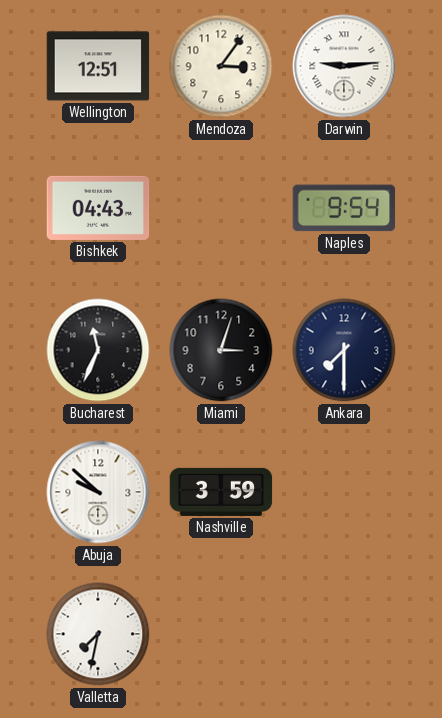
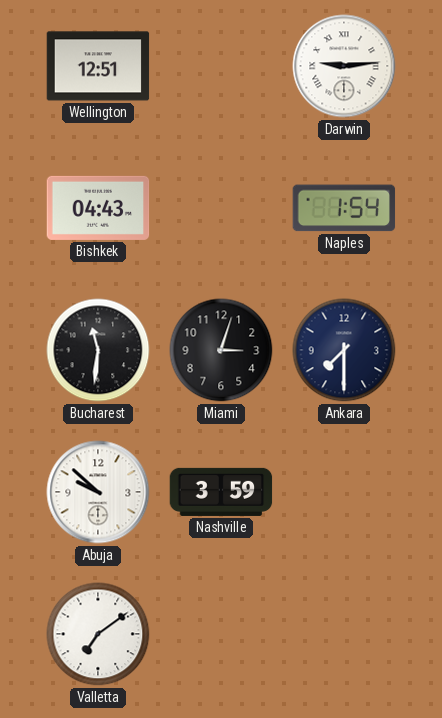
Mendoza: 3:06 -> none
Naples: 9:54 -> 1:54
Bucharest: 11:34 -> 11:31
Valletta: 7:32 -> 7:09
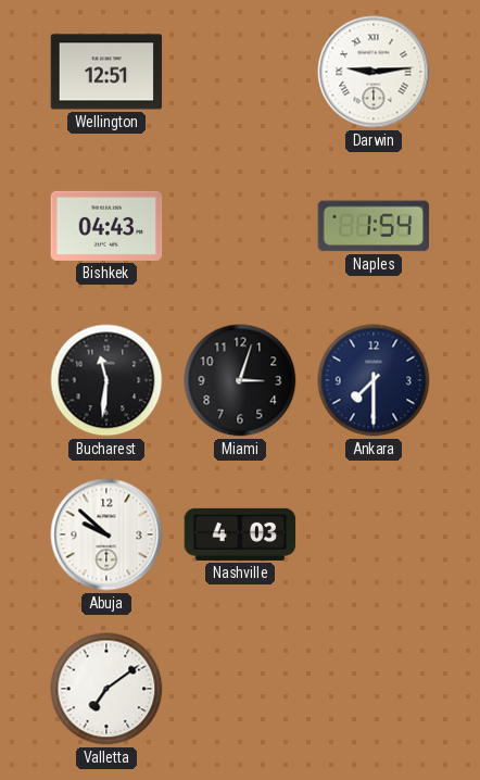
Nashville: 3:59 -> 4:03
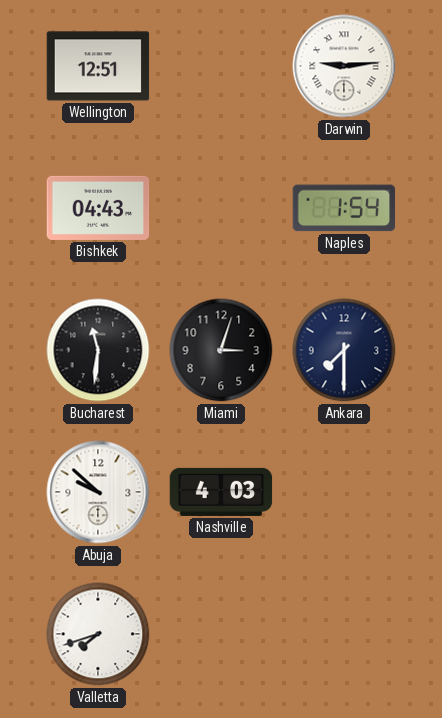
Valletta: 7:09 -> 7:42
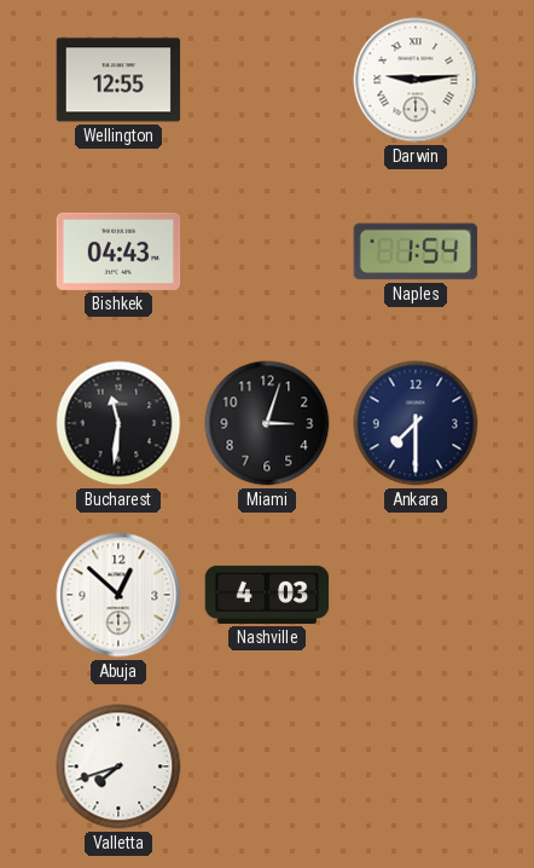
Wellington: 12:51 -> 12:55
Abuja: 9:52 -> 12:52
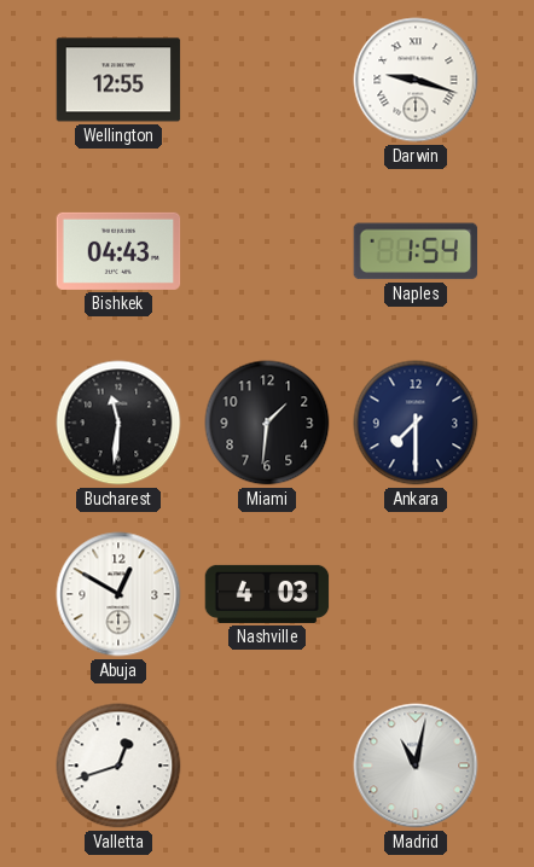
Darwin: 9:14 -> 9:18
Miami: 3:03 -> 1:31
Abuja: 12:52 -> 12:50
Valletta: 7:42 -> 12:42
Madrid: none -> 11:02
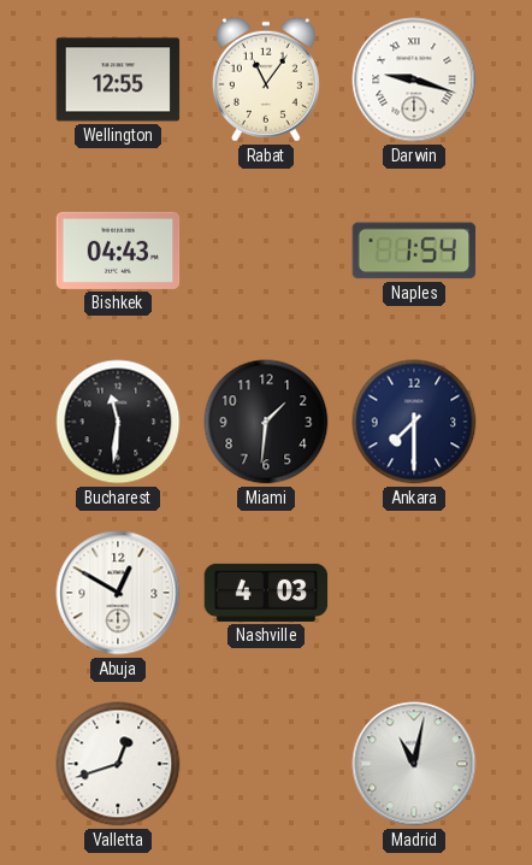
Rabat: none -> 11:06
